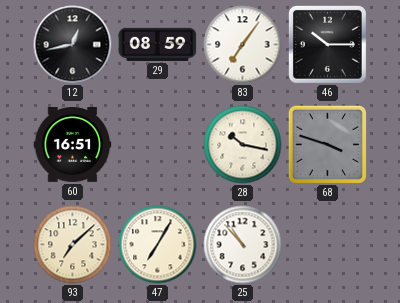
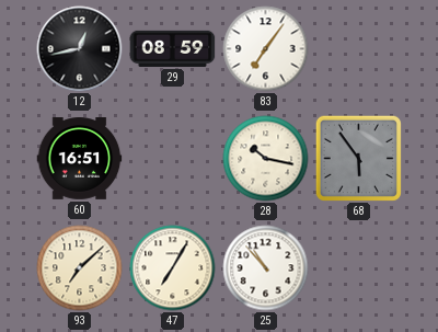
46: 10:15 -> none
68: 3:48 -> 5:54
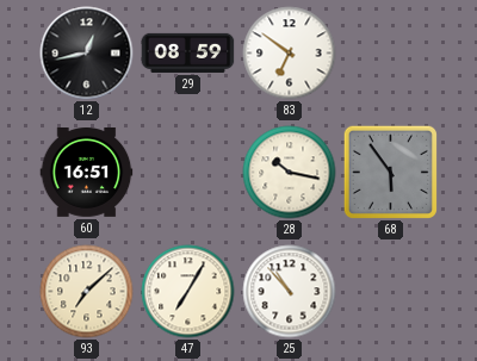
83: 7:06 -> 6:51
